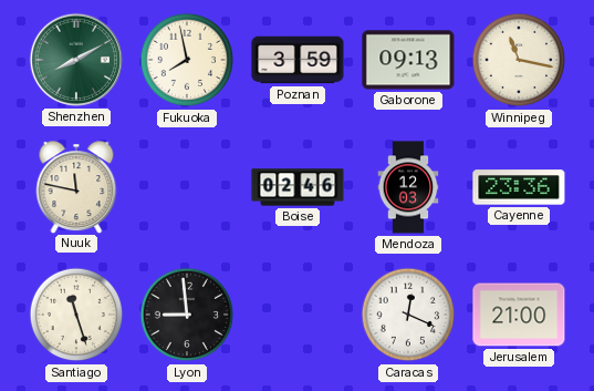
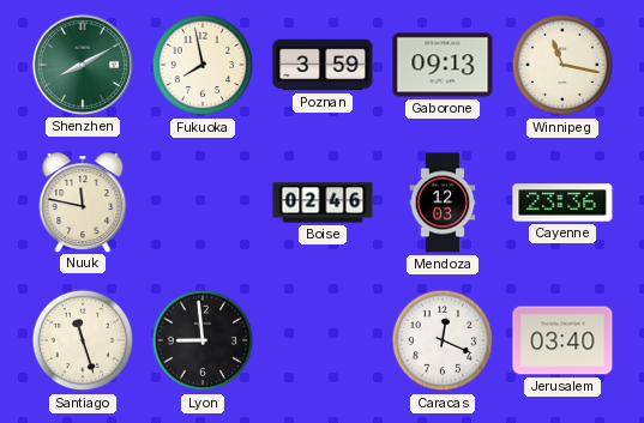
Jerusalem: 21:00 -> 03:40
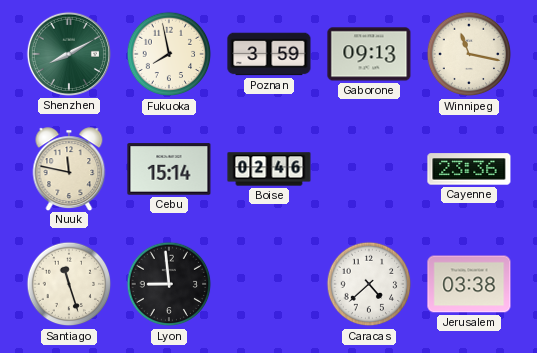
Cebu: none -> 15:14
Mendoza: 12:03 -> none
Caracas: 12:19 -> 4:38
Jerusalem: 03:40 -> 03:38
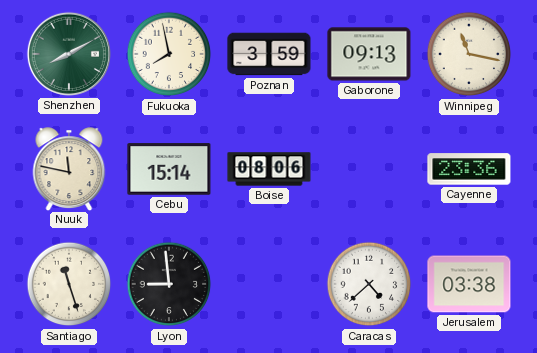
Boise: 02:46 -> 08:06
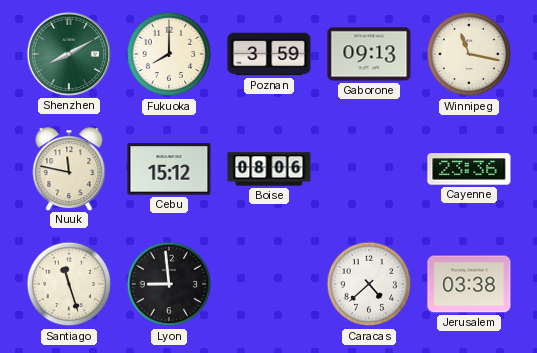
Fukuoka: 7:58 -> 8:00
Cebu: 15:14 -> 15:12
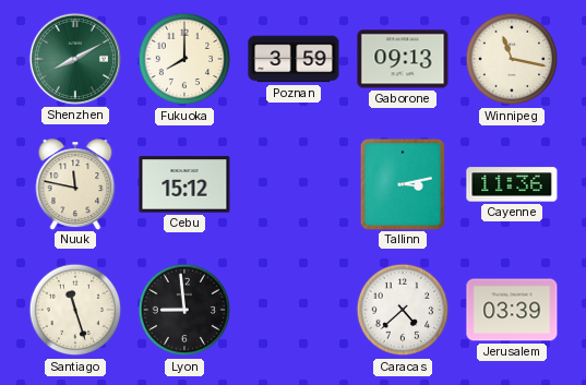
Boise: 08:06 -> none
Tallinn: none -> 3:13
Cayenne: 23:36 -> 11:36
Jerusalem: 03:38 -> 03:39
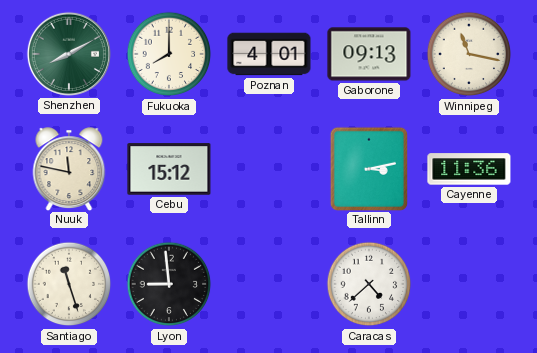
Poznan: 3:59 -> 4:01
Jerusalem: 03:39 -> none
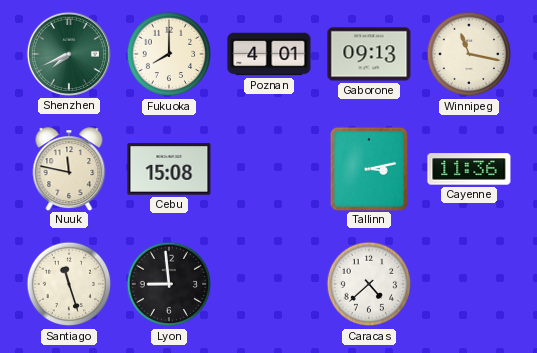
Shenzhen: 8:10 -> 7:41
Cebu: 15:12 -> 15:08
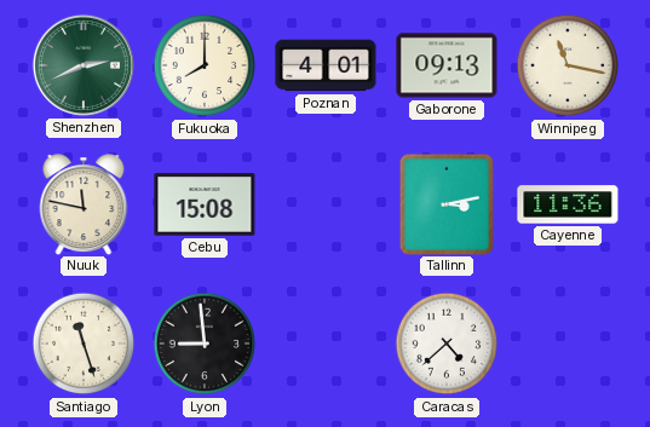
Shenzhen: 7:41 -> 2:41
